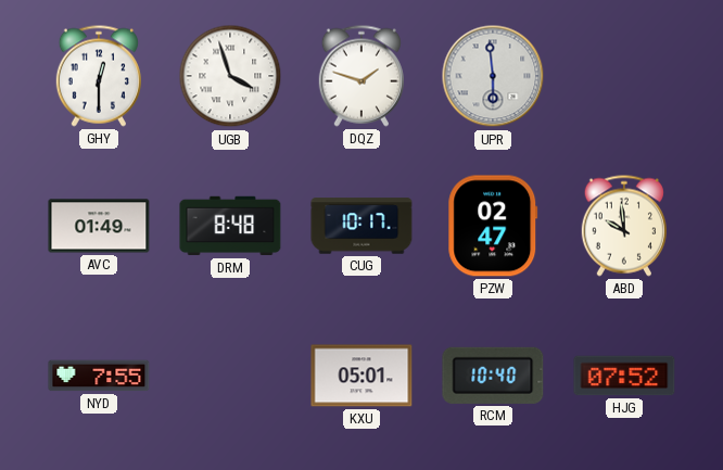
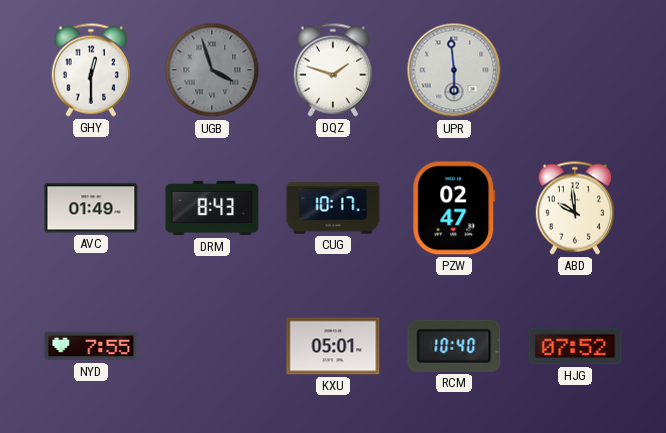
UGB dial: white -> grey
DRM: 8:48 -> 8:43
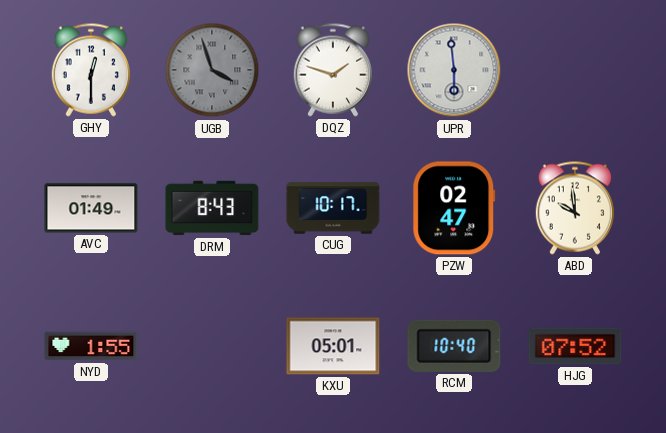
NYD: 7:55 -> 1:55
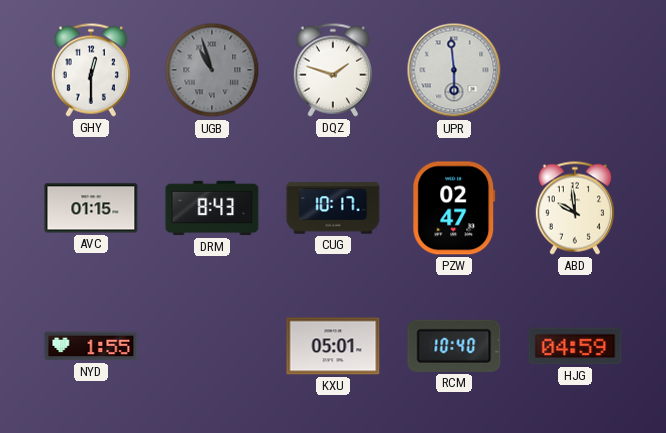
UGB: 3:57 -> 10:57
AVC: 01:49 -> 01:15
HJG: 07:52 -> 04:59
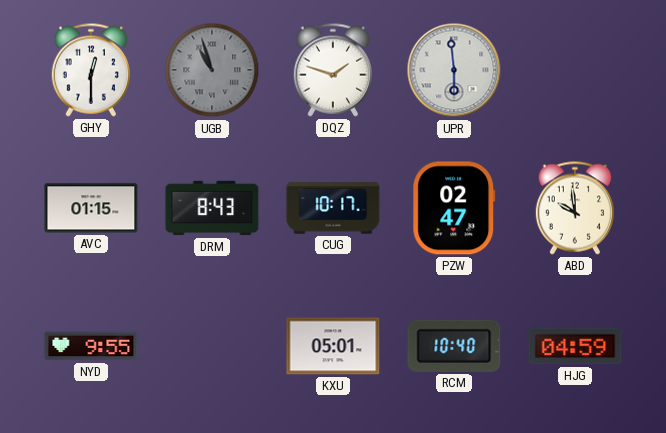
NYD: 1:55 -> 9:55
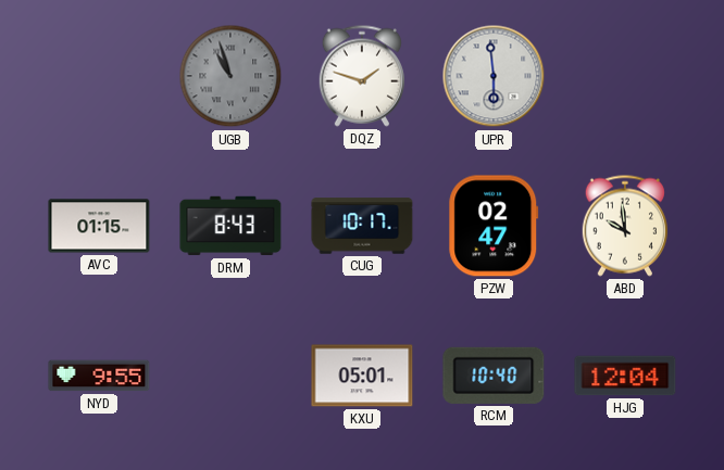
GHY: 12:30 -> none
HJG: 04:59 -> 12:04
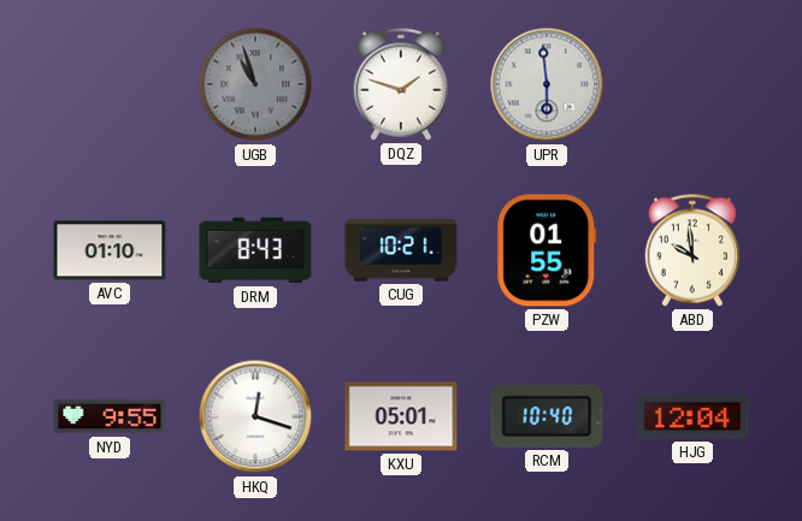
AVC: 01:15 -> 01:10
CUG: 10:17 -> 10:21
PZW: 02:47 -> 01:55
HKQ: none -> 12:18
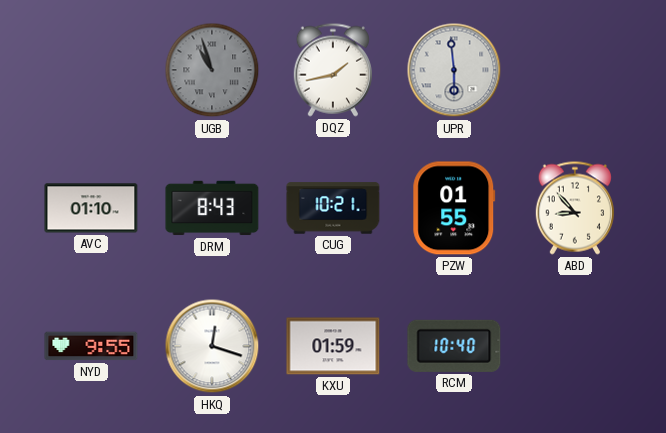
DQZ: 1:48 -> 1:43
ABD: 9:59 -> 8:53
KXU: 05:01 -> 01:59
HJG: 12:04 -> none
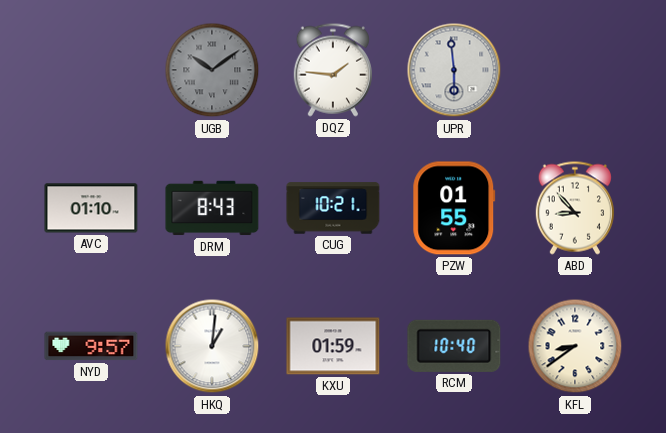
UGB: 10:57 -> 10:09
DQZ: 1:43 -> 1:46
NYD: 9:55 -> 9:57
HKQ: 12:18 -> 1:01
KFL: none -> 8:39
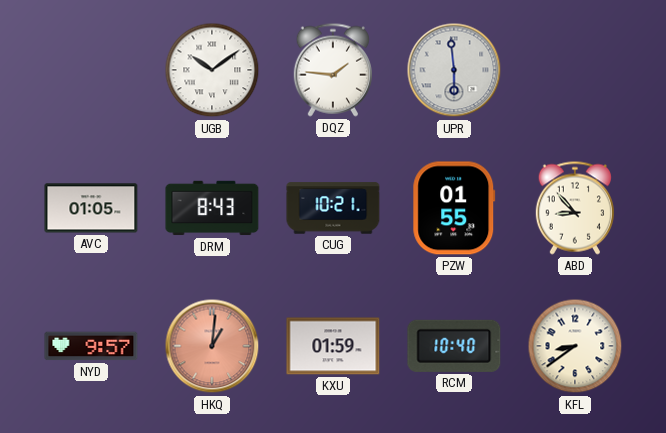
UGB dial: grey -> white
AVC: 01:10 -> 01:05
HKQ dial: white -> salmon
